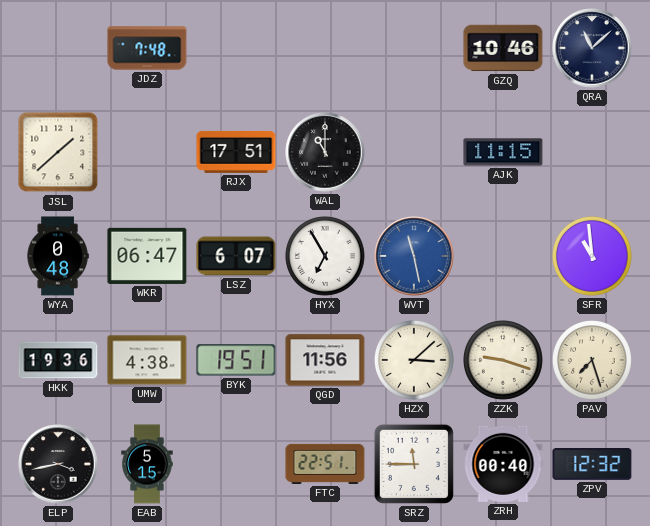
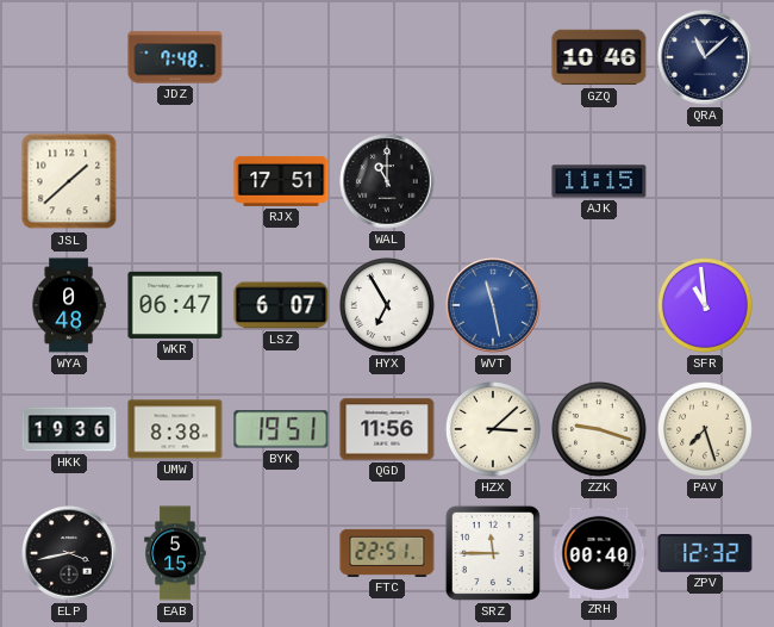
UMW: 4:38 -> 8:38
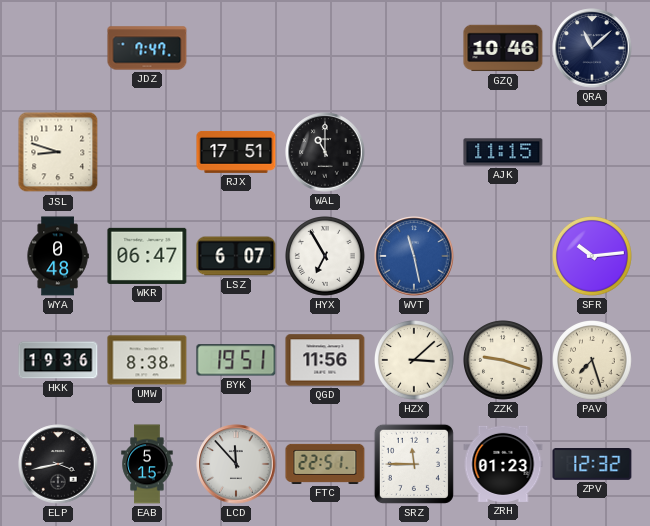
JDZ: 7:48 -> 7:47
JSL: 1:38 -> 8:48
SFR: 10:59 -> 10:14
LCD: none -> 11:53
ZRH: 00:40 -> 01:23
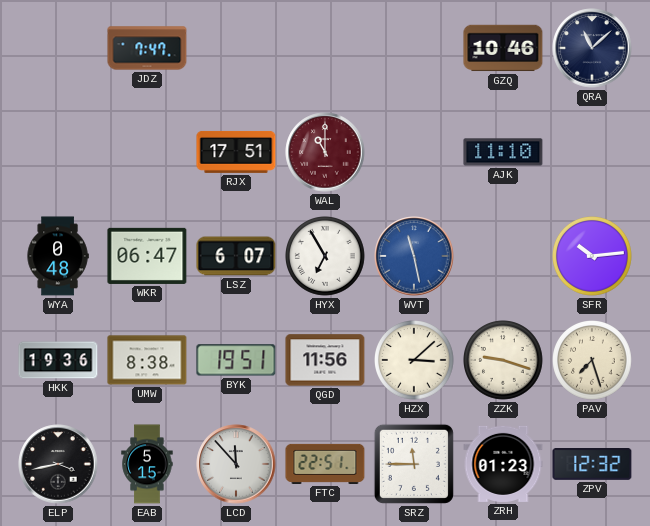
JSL: 8:48 -> none
WAL dial: black -> burgundy
AJK: 11:15 -> 11:10
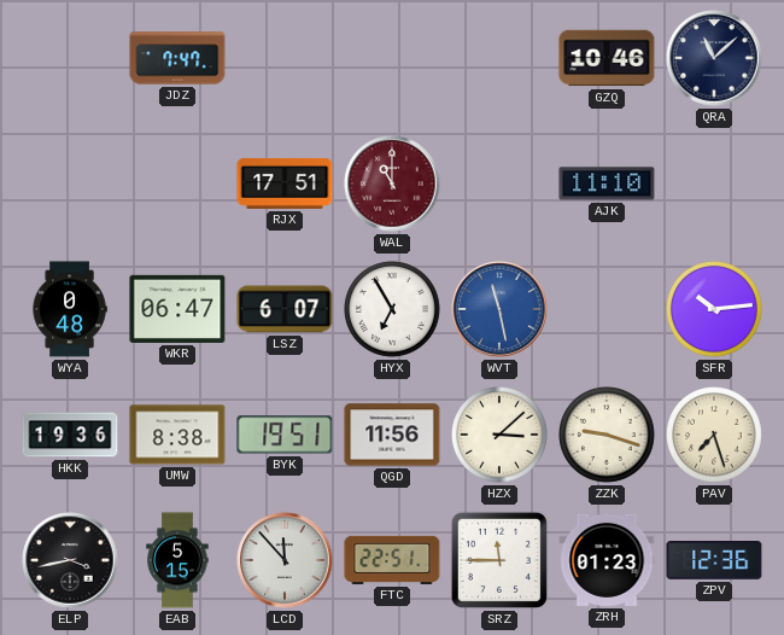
ZPV: 12:32 -> 12:36
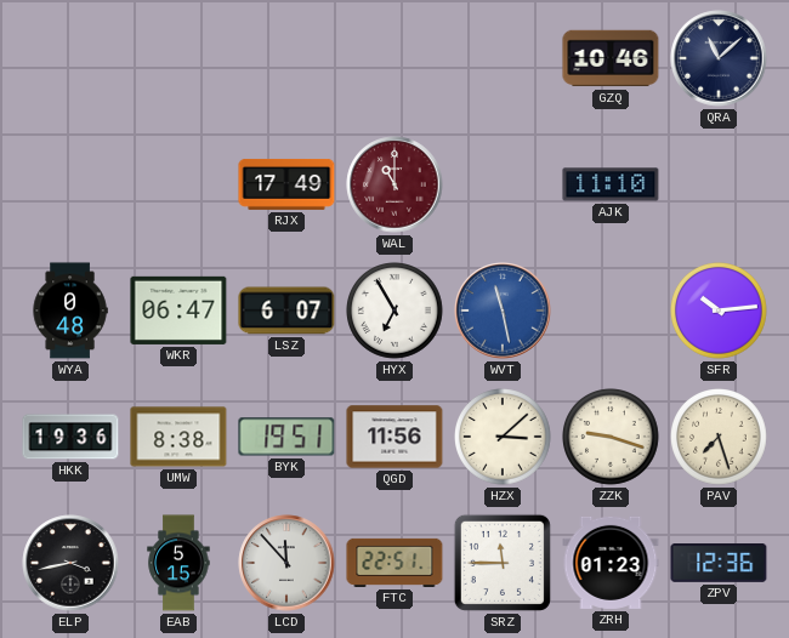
JDZ: 7:47 -> none
RJX: 17:51 -> 17:49
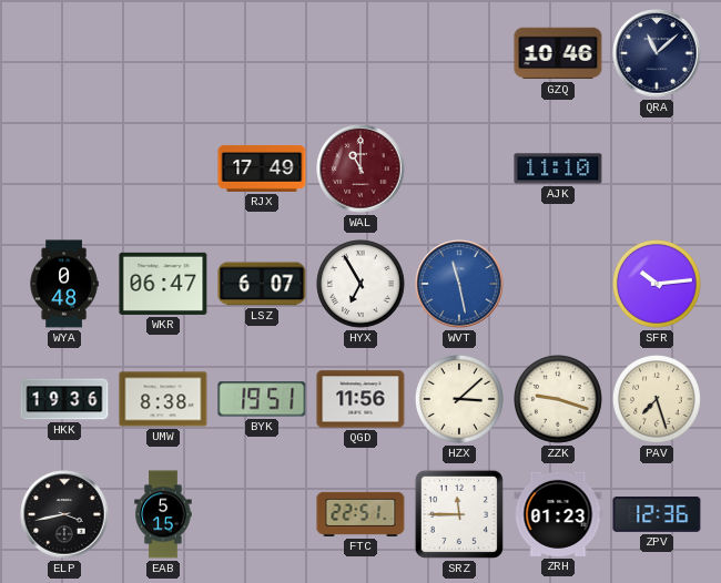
LCD: 11:53 -> none
